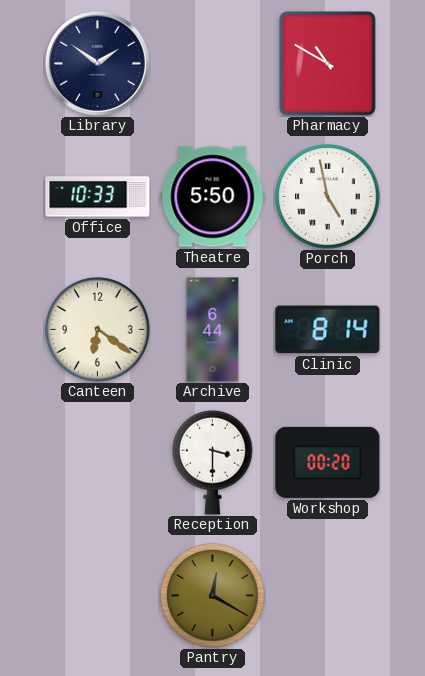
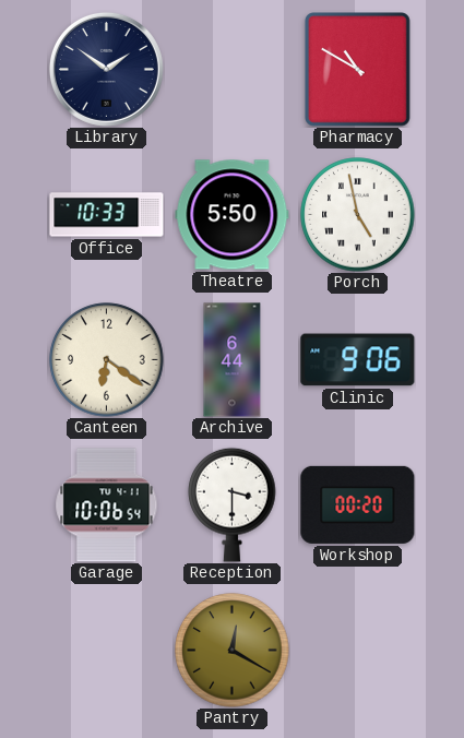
Clinic: 8:14 -> 9:06
Garage: none -> 10:06
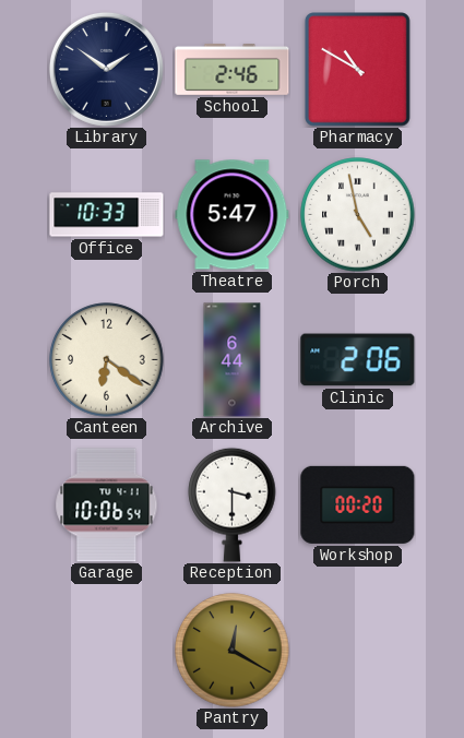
School: none -> 2:46
Theatre: 5:50 -> 5:47
Clinic: 9:06 -> 2:06
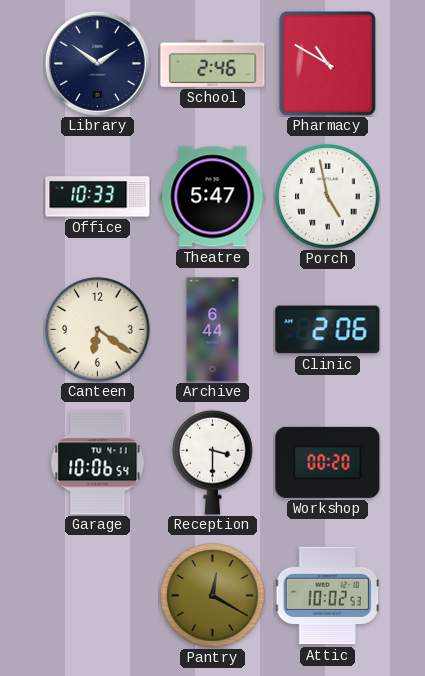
Attic: none -> 10:02
